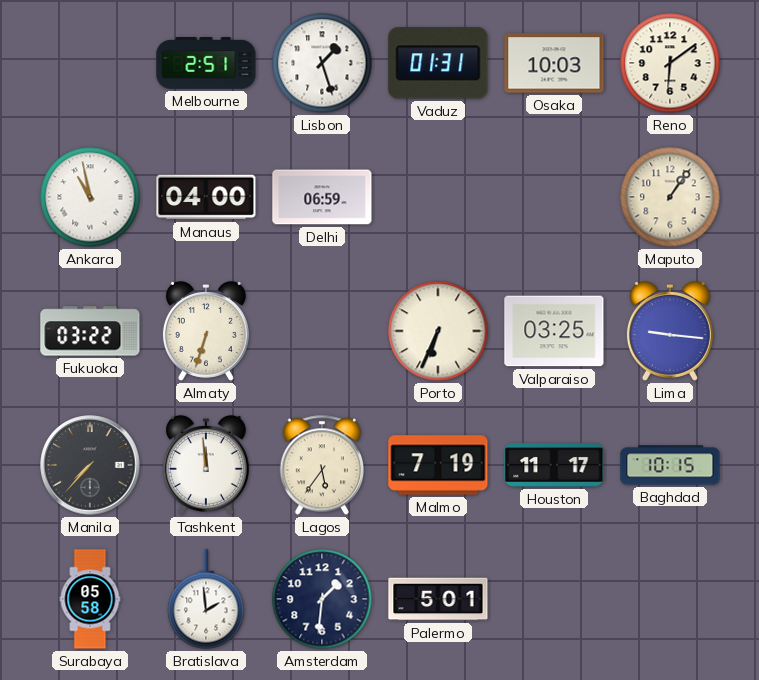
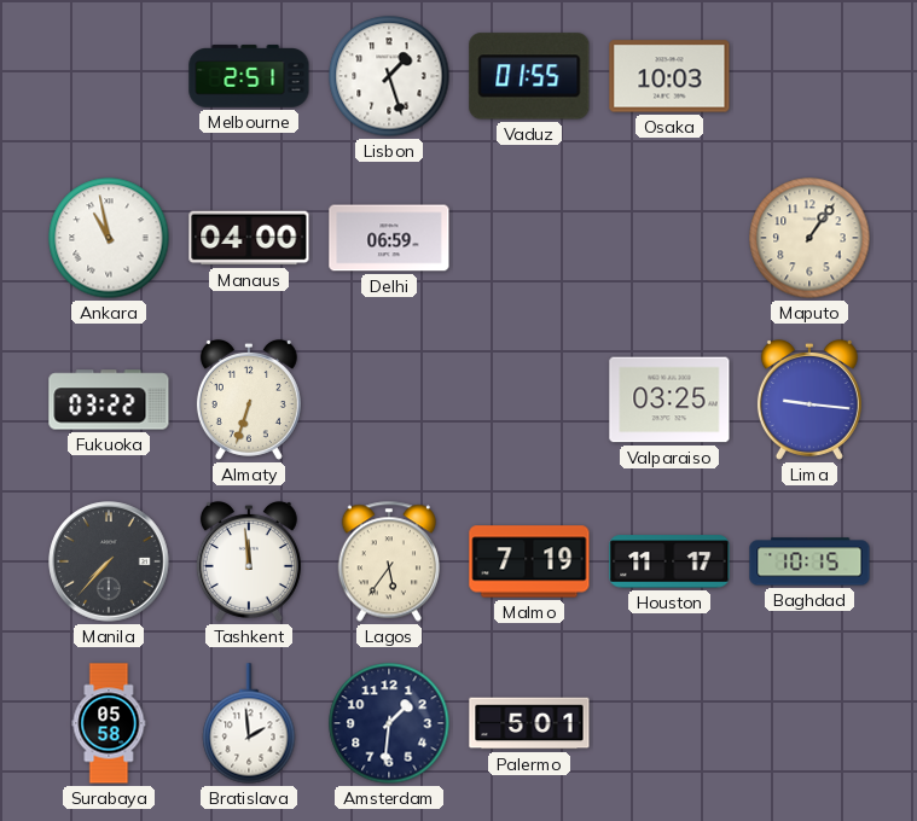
Vaduz: 01:31 -> 01:55
Reno: 6:09 -> none
Porto: 6:34 -> none
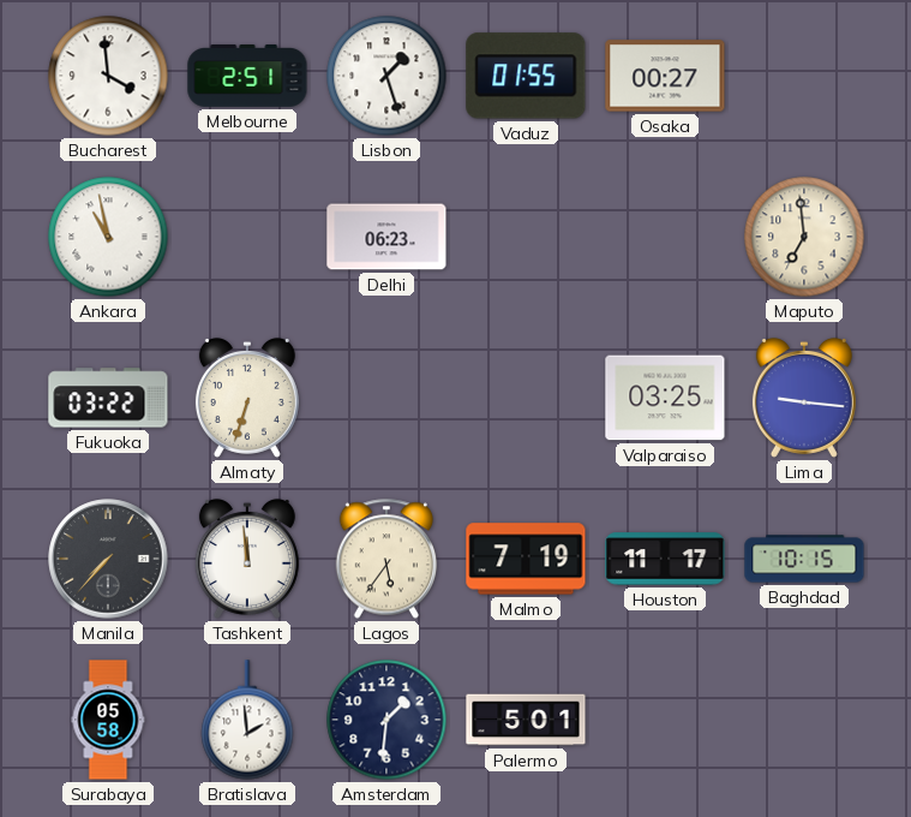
Bucharest: none -> 3:59
Osaka: 10:03 -> 00:27
Manaus: 04:00 -> none
Delhi: 06:59 -> 06:23
Maputo: 1:06 -> 6:59
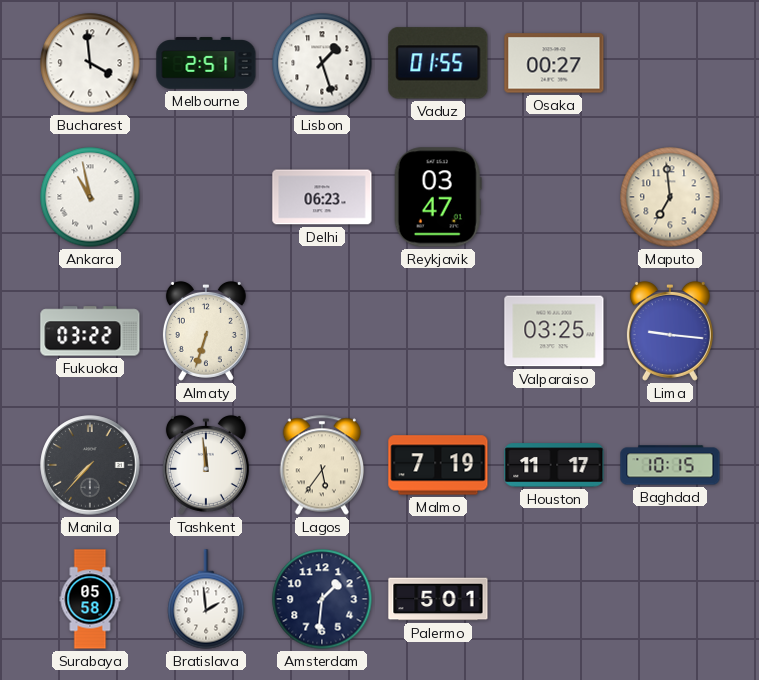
Reykjavik: none -> 03:47
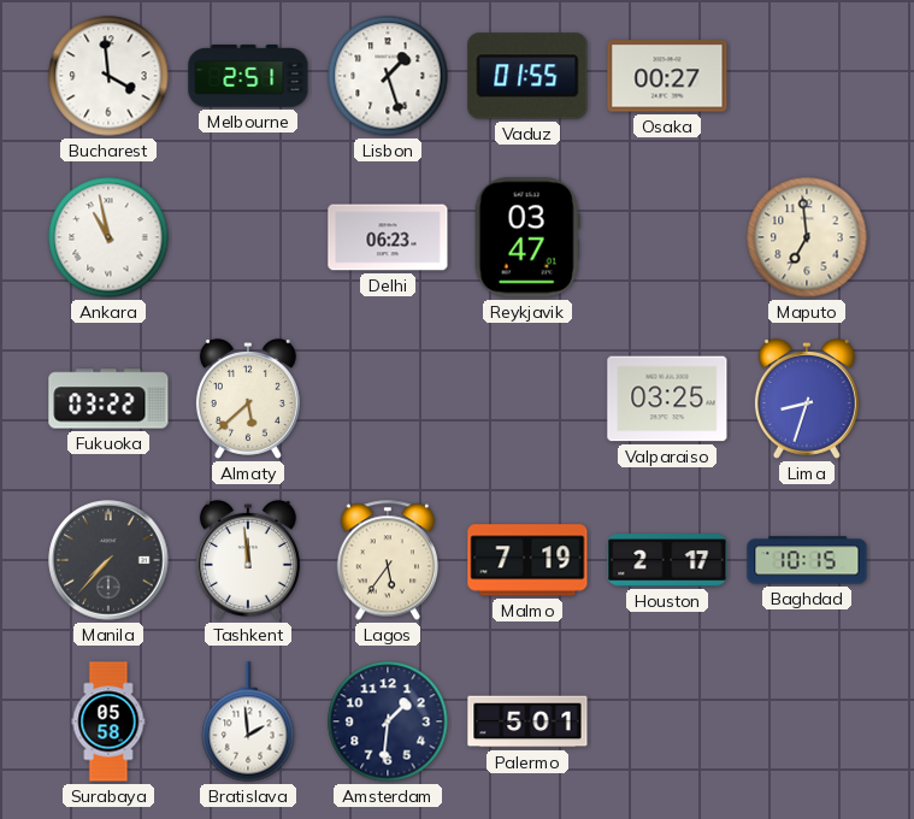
Almaty: 6:33 -> 5:38
Lima: 9:16 -> 8:33
Houston: 11:17 -> 2:17
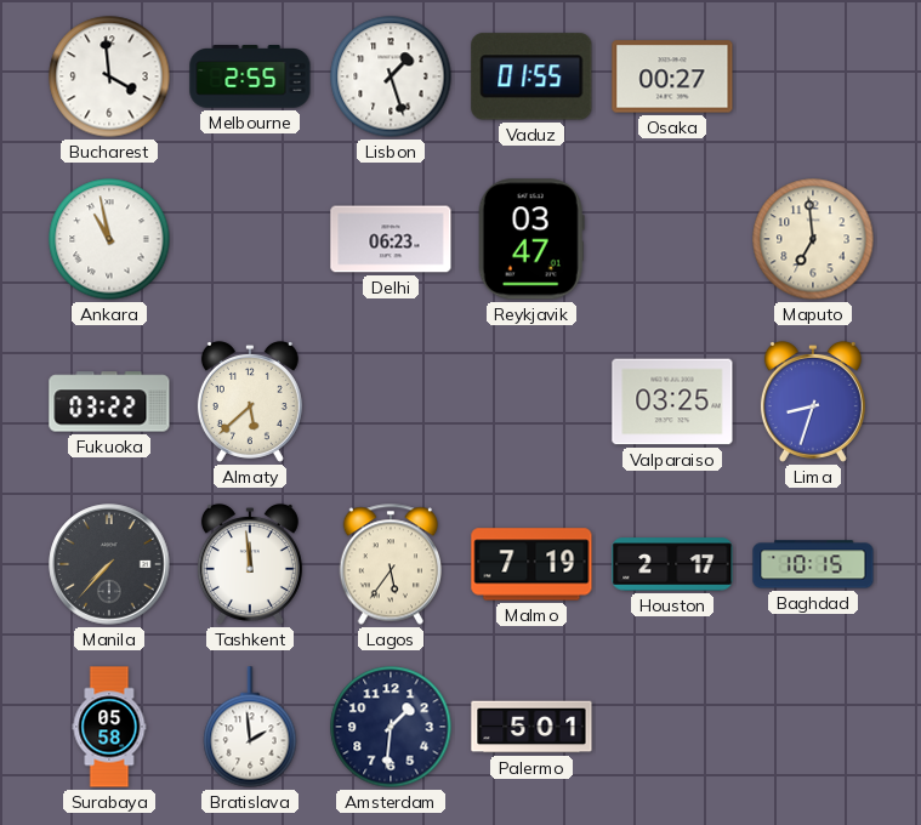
Melbourne: 2:51 -> 2:55
